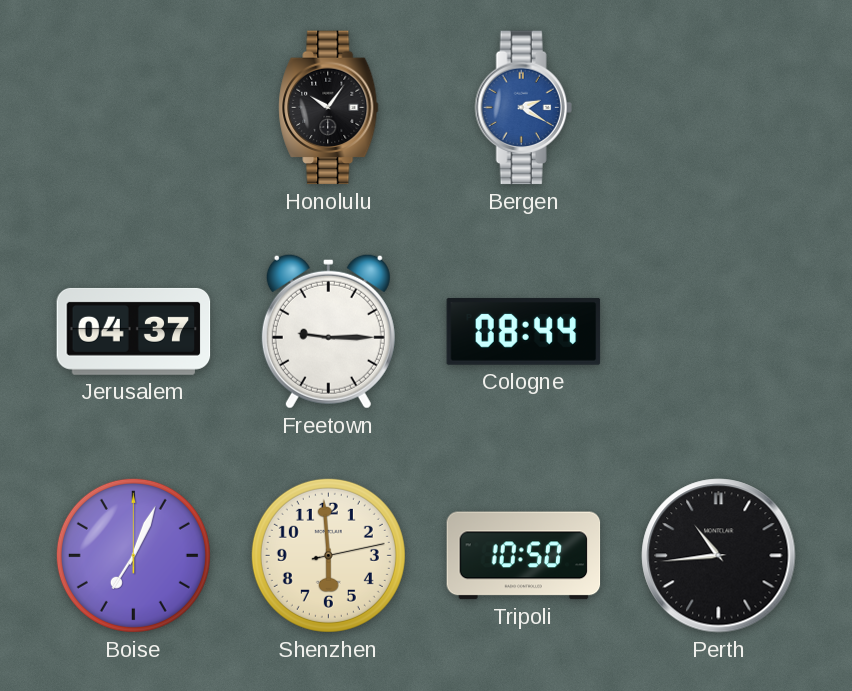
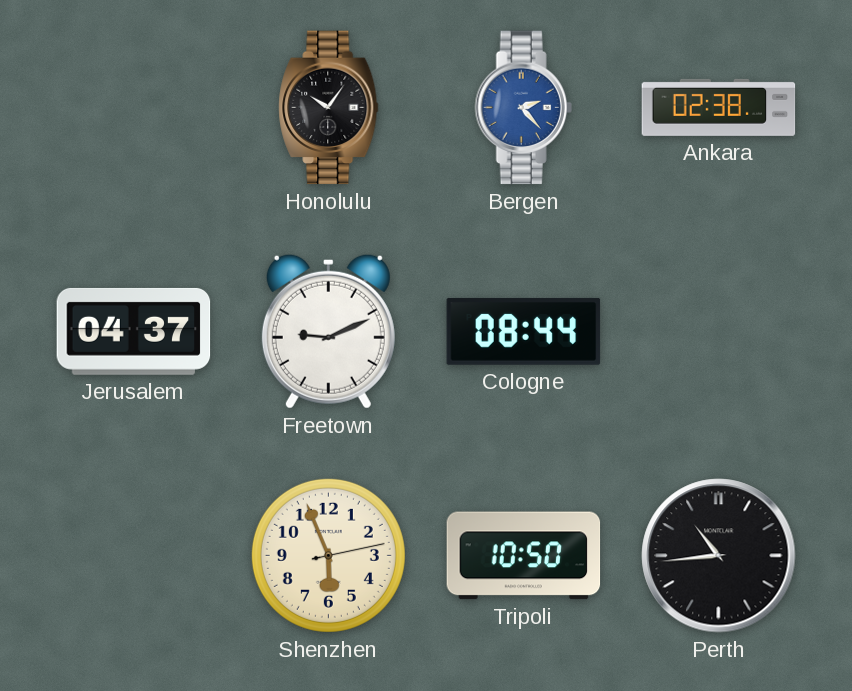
Bergen: 2:20 -> 2:23
Ankara: none -> 02:38
Freetown: 9:15 -> 9:11
Boise: 7:04 -> none
Shenzhen: 5:59 -> 5:56
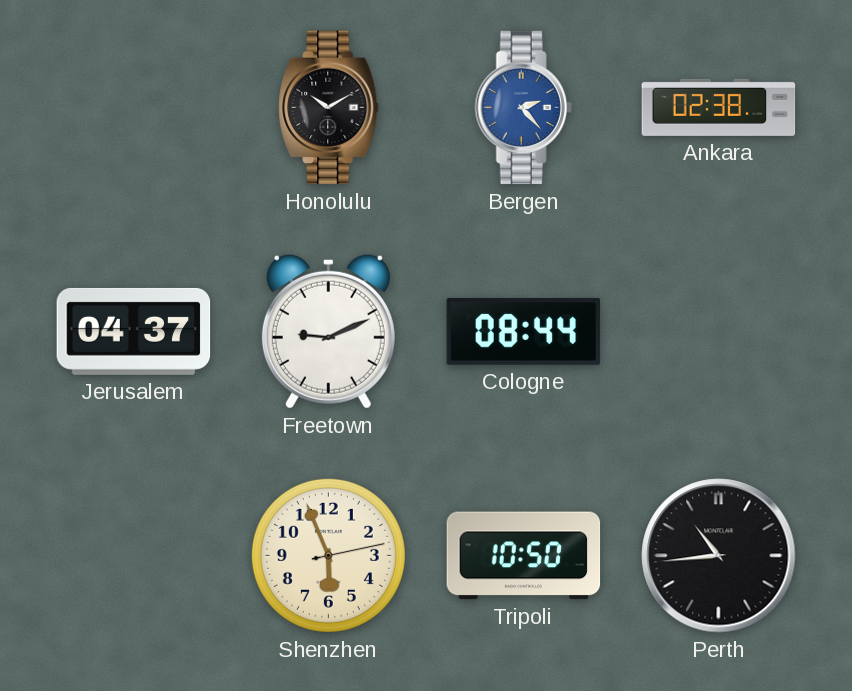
Honolulu: 10:06 -> 10:10
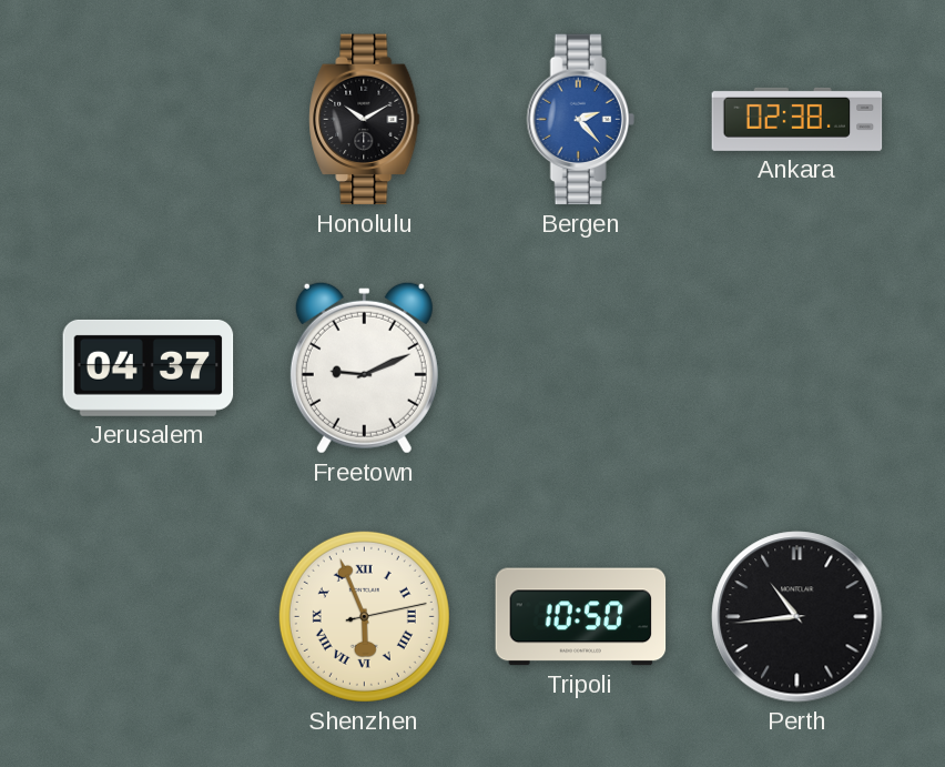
Cologne: 08:44 -> none
Shenzhen numerals: Arabic -> Roman
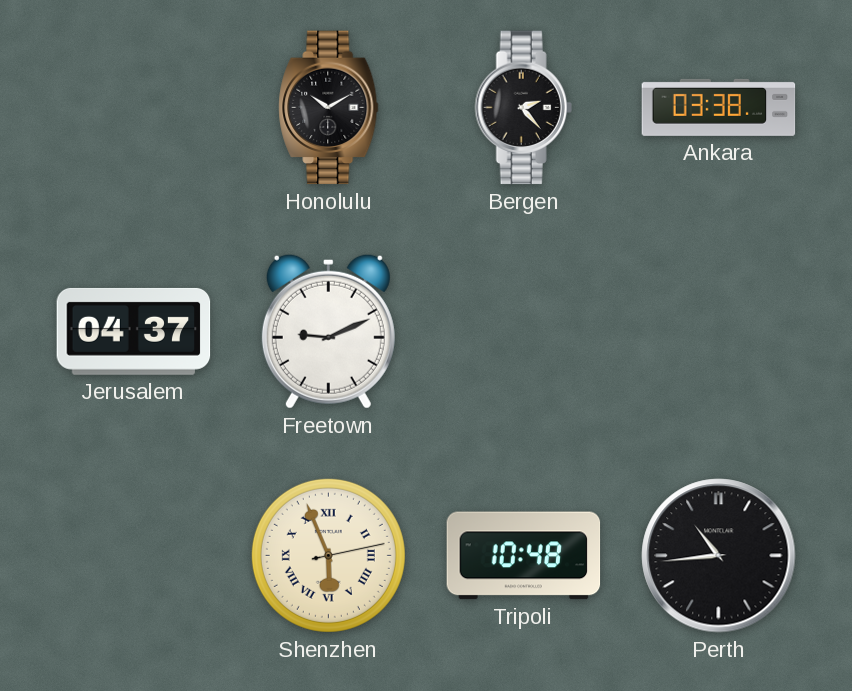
Bergen dial: blue -> black
Ankara: 02:38 -> 03:38
Tripoli: 10:50 -> 10:48
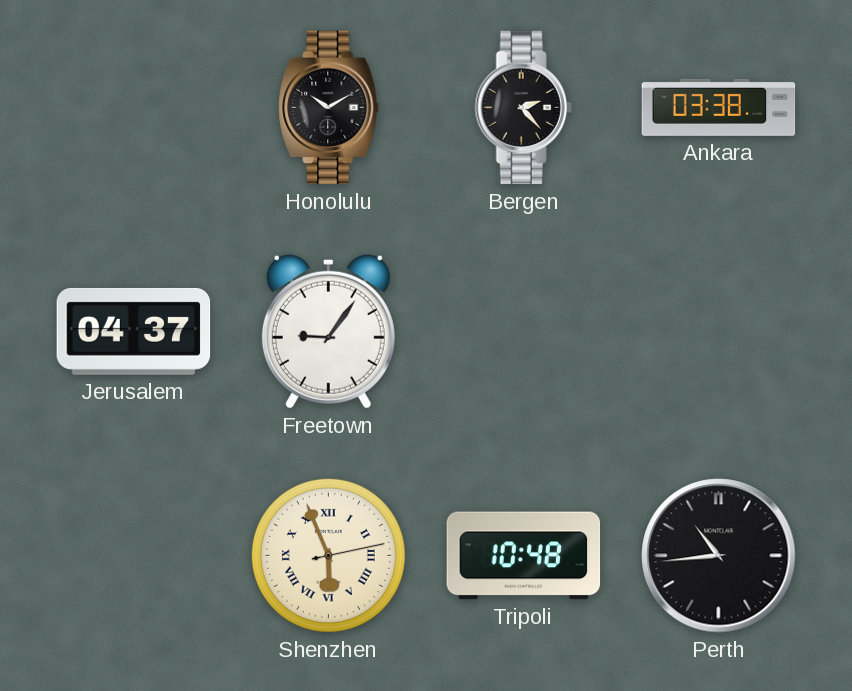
Freetown: 9:11 -> 9:06
